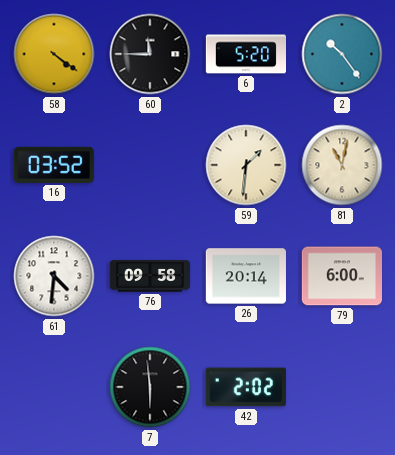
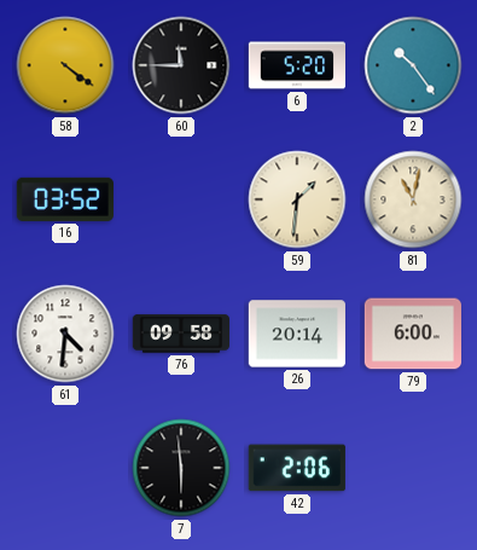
42: 2:02 -> 2:06
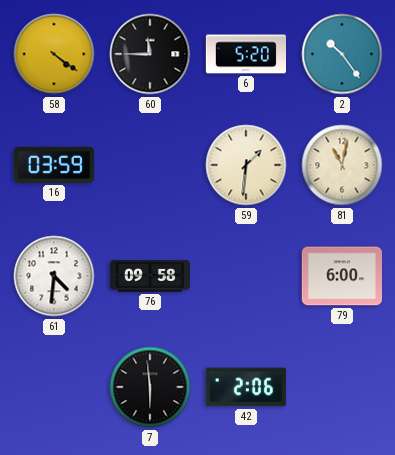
16: 03:52 -> 03:59
26: 20:14 -> none
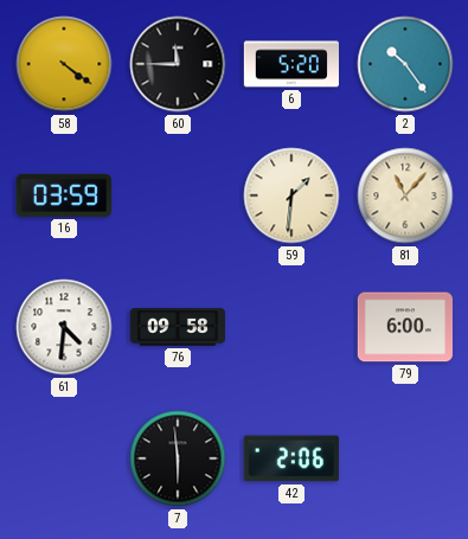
81: 11:02 -> 11:07
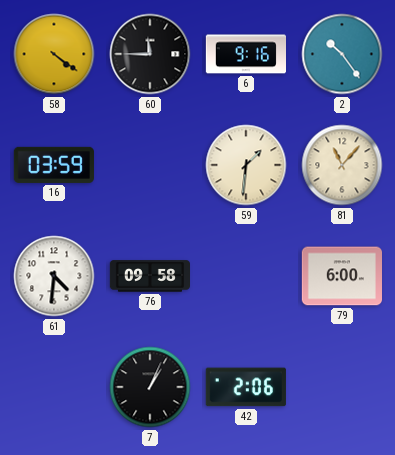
6: 5:20 -> 9:16
7: 5:59 -> 1:04
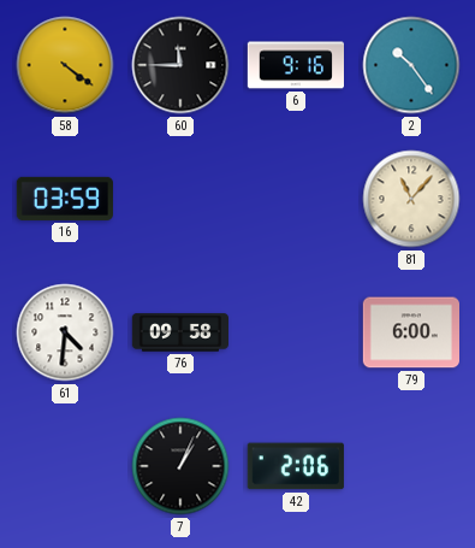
59: 1:31 -> none
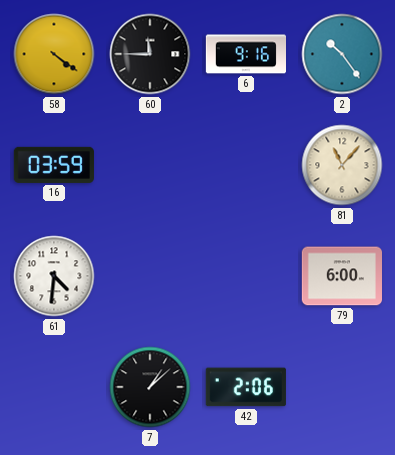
76: 09:58 -> none
7: 1:04 -> 1:08
